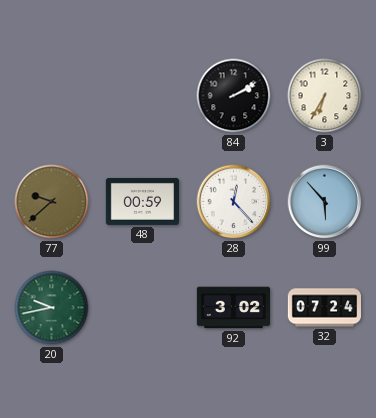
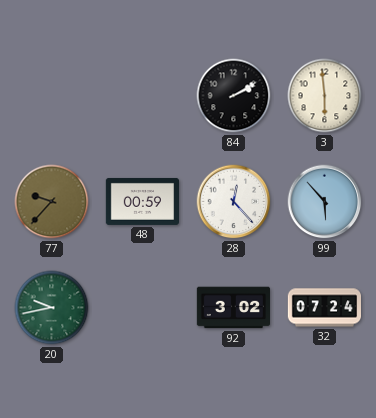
3: 6:35 -> 5:59
77: 9:38 -> 9:37
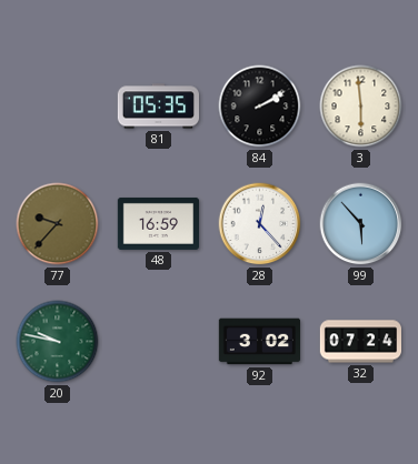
81: none -> 05:35
48: 00:59 -> 16:59
20: 9:43 -> 9:47
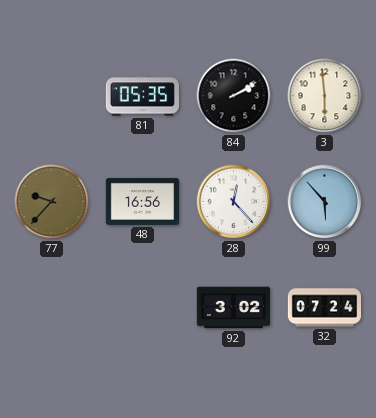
48: 16:59 -> 16:56
20: 9:47 -> none
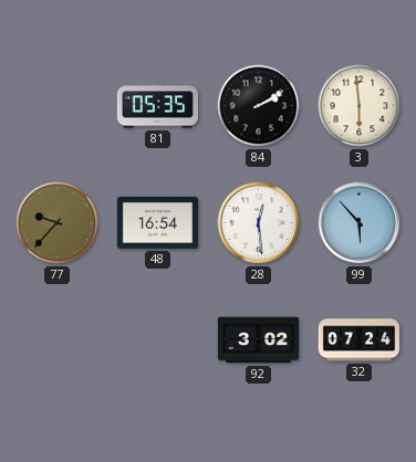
48: 16:56 -> 16:54
28: 12:23 -> 12:29
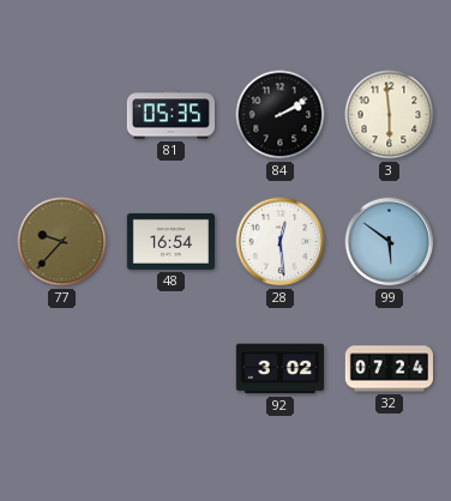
99: 5:53 -> 5:51
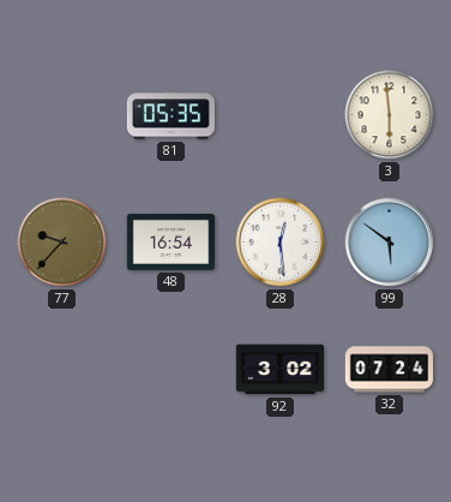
84: 2:10 -> none
